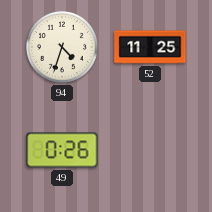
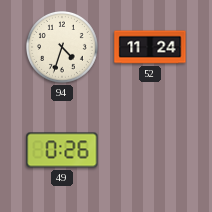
52: 11:25 -> 11:24
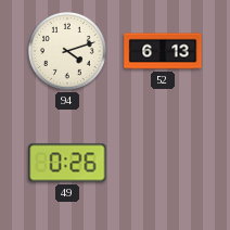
94: 4:33 -> 4:12
52: 11:24 -> 6:13
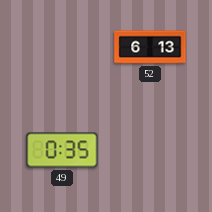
94: 4:12 -> none
49: 0:26 -> 0:35
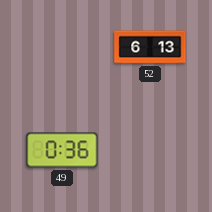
49: 0:35 -> 0:36
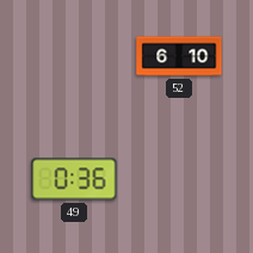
52: 6:13 -> 6:10
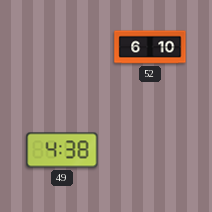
49: 0:36 -> 4:38
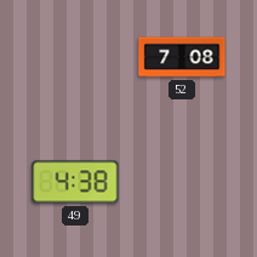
52: 6:10 -> 7:08
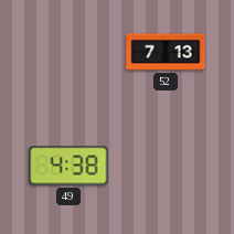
52: 7:08 -> 7:13
